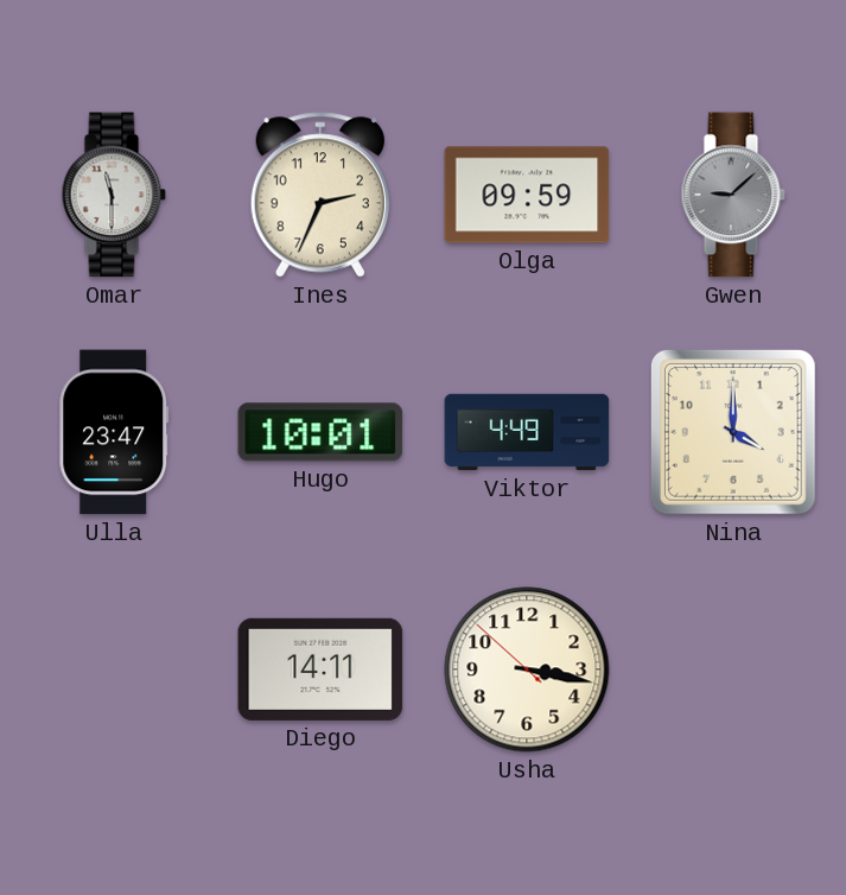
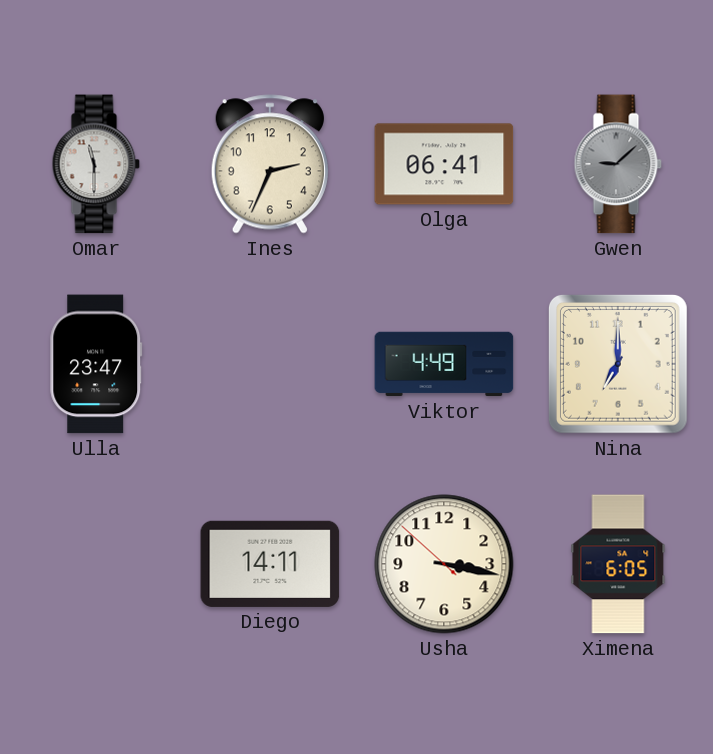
Olga: 09:59 -> 06:41
Hugo: 10:01 -> none
Nina: 4:00 -> 7:00
Ximena: none -> 6:05
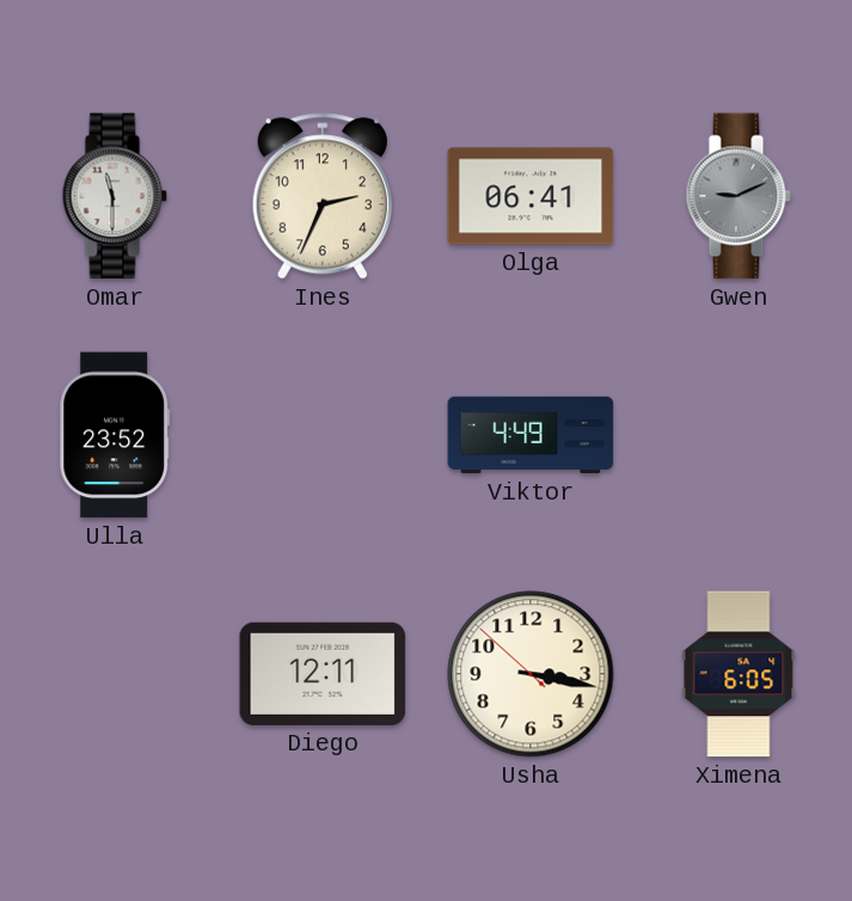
Gwen: 9:08 -> 9:11
Ulla: 23:47 -> 23:52
Nina: 7:00 -> none
Diego: 14:11 -> 12:11
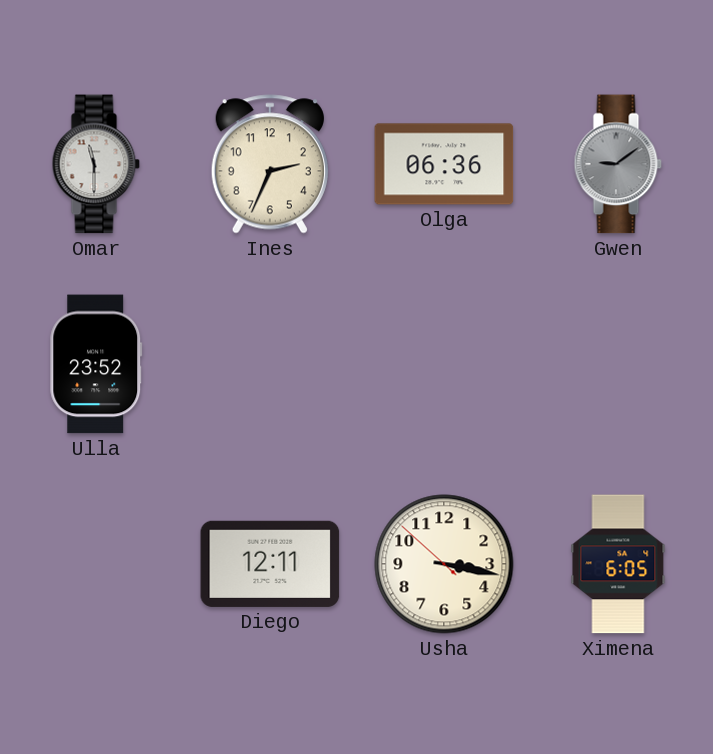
Olga: 06:41 -> 06:36
Gwen: 9:11 -> 9:09
Viktor: 4:49 -> none
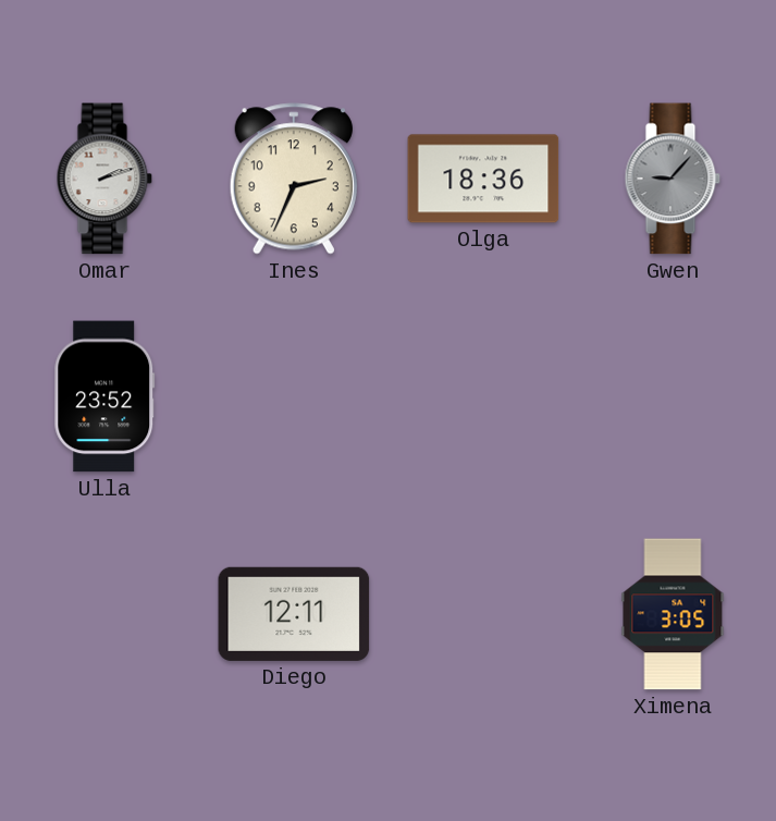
Omar: 11:30 -> 2:12
Olga: 06:36 -> 18:36
Gwen: 9:09 -> 9:07
Usha: 3:16 -> none
Ximena: 6:05 -> 3:05
